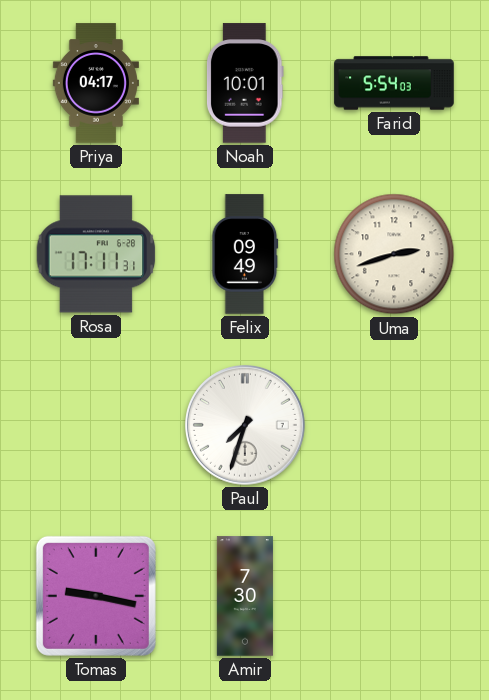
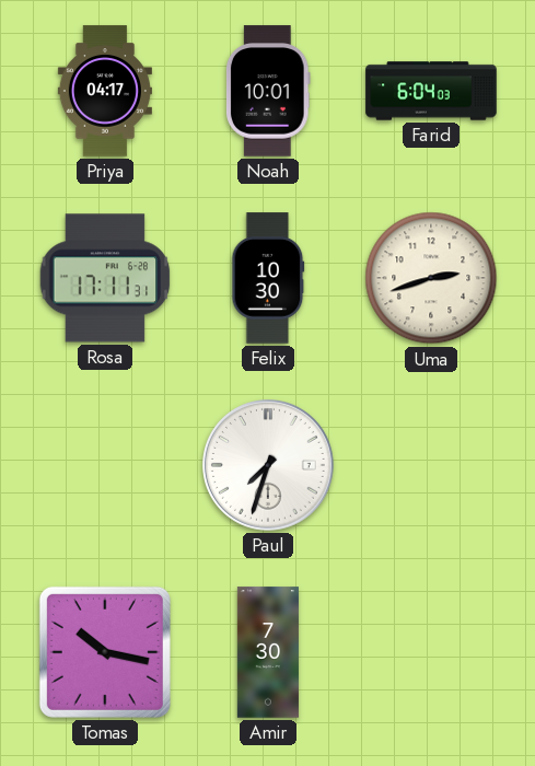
Farid: 5:54 -> 6:04
Felix: 09:49 -> 10:30
Tomas: 9:17 -> 10:17
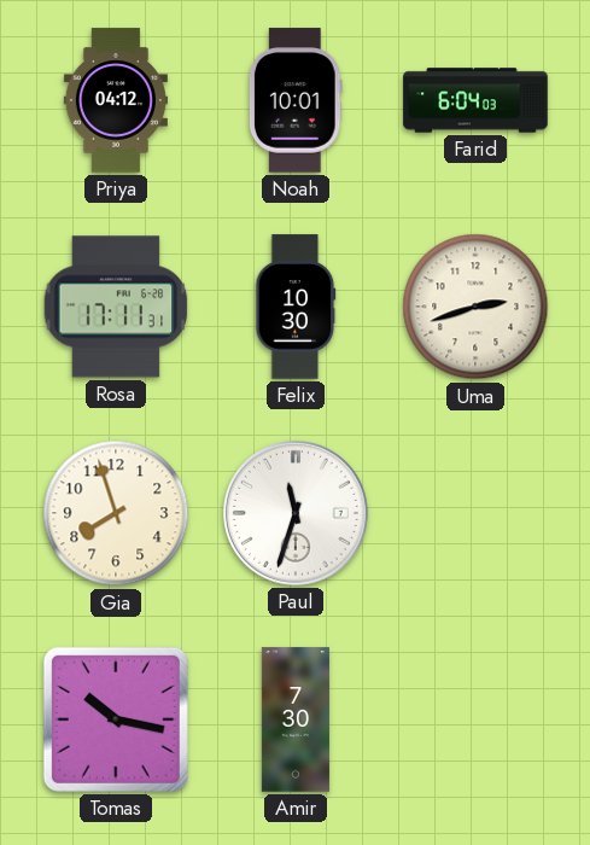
Priya: 04:17 -> 04:12
Gia: none -> 7:57
Paul: 7:33 -> 11:33
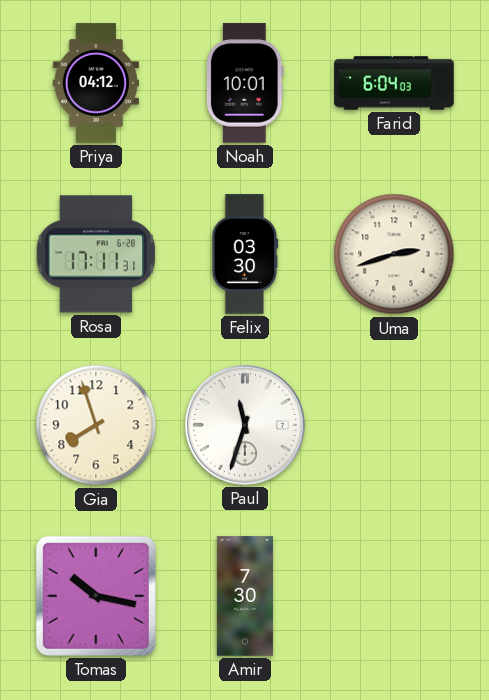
Felix: 10:30 -> 03:30
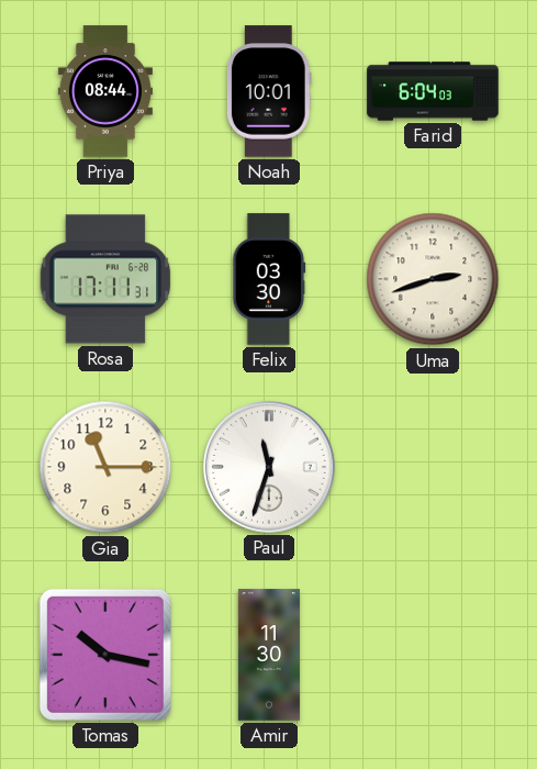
Priya: 04:12 -> 08:44
Gia: 7:57 -> 11:15
Amir: 7:30 -> 11:30
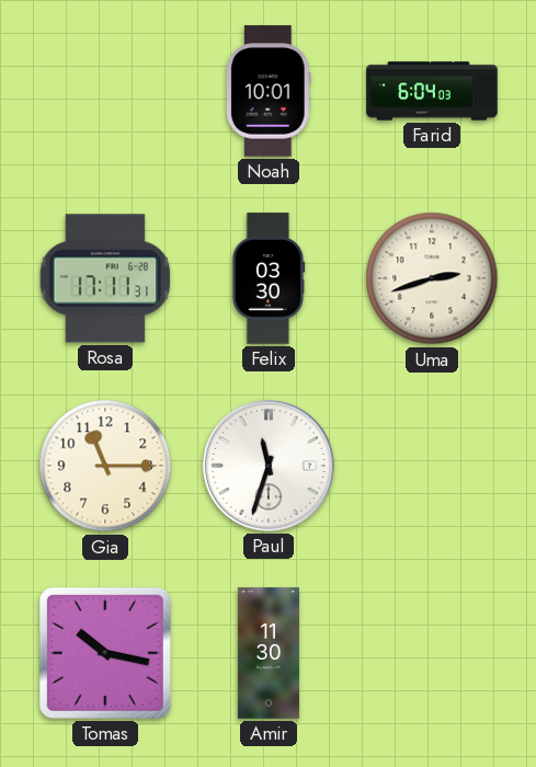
Priya: 08:44 -> none
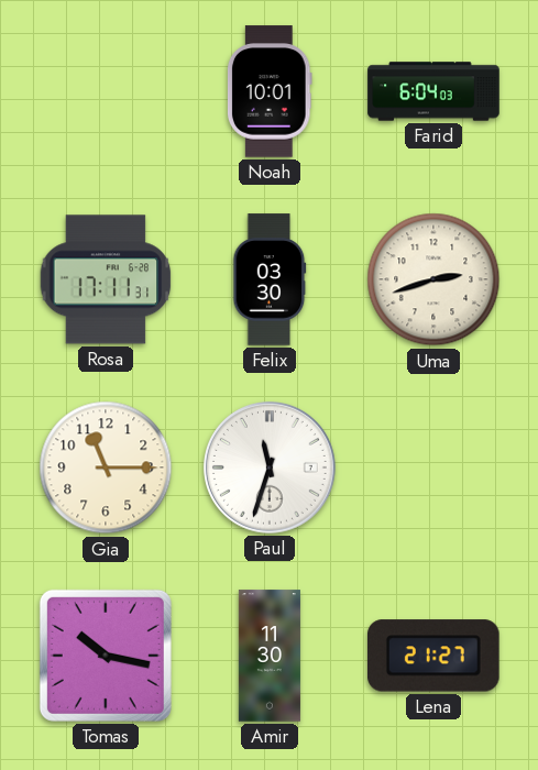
Lena: none -> 21:27
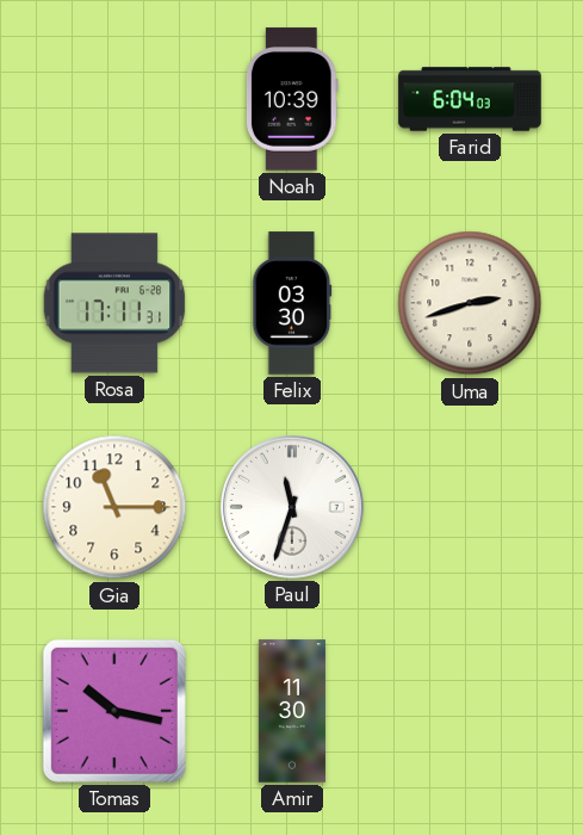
Noah: 10:01 -> 10:39
Lena: 21:27 -> none
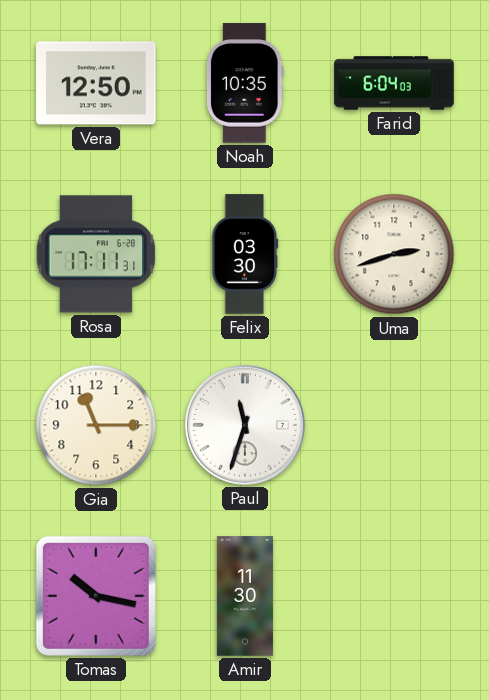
Vera: none -> 12:50
Noah: 10:39 -> 10:35
